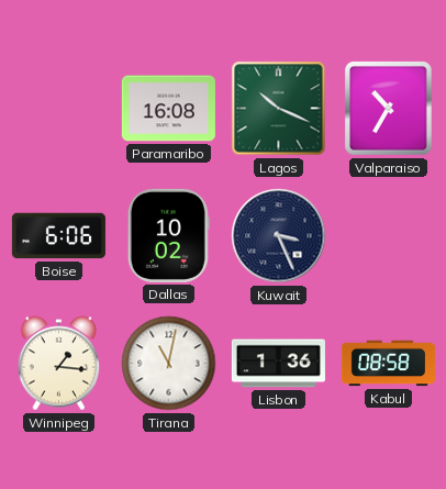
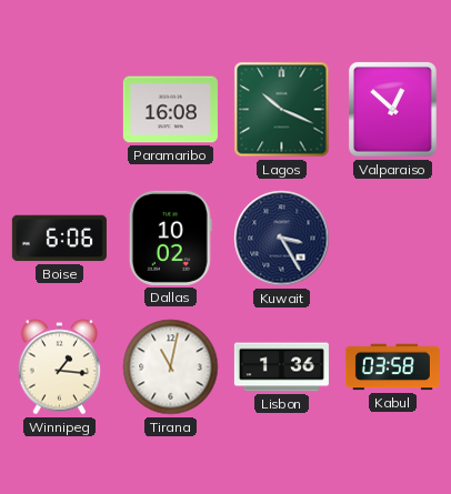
Valparaiso: 10:35 -> 12:52
Kuwait: 3:26 -> 3:25
Kabul: 08:58 -> 03:58
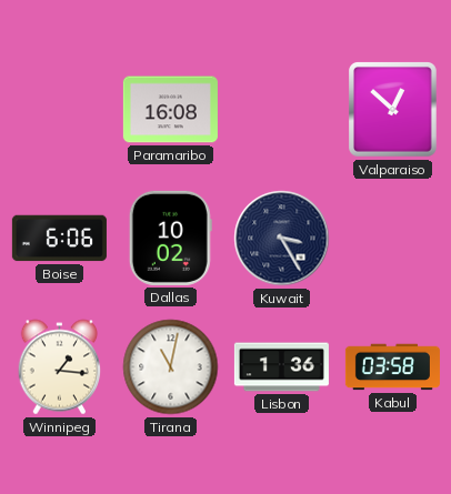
Lagos: 10:19 -> none
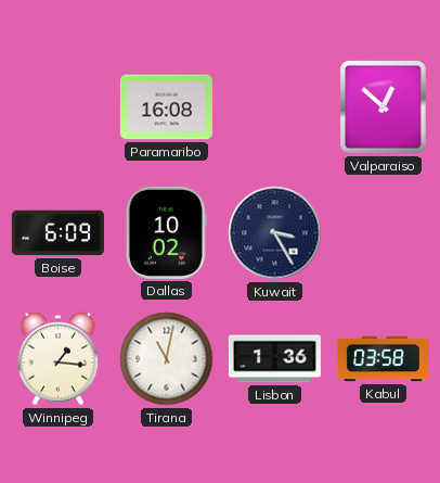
Boise: 6:06 -> 6:09
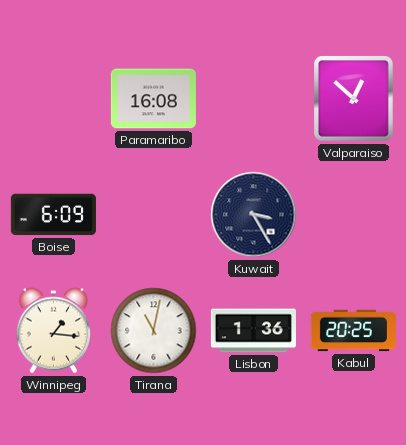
Dallas: 10:02 -> none
Kabul: 03:58 -> 20:25
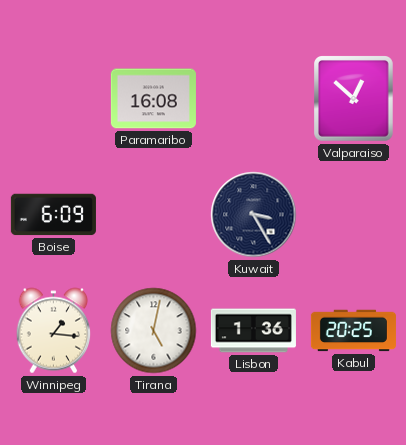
Tirana: 11:02 -> 5:02
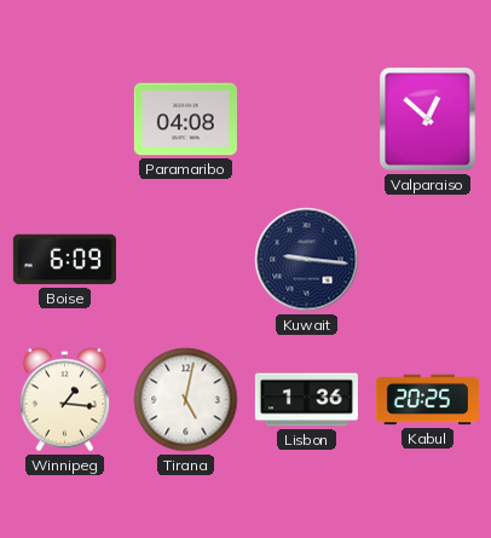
Paramaribo: 16:08 -> 04:08
Kuwait: 3:25 -> 9:16
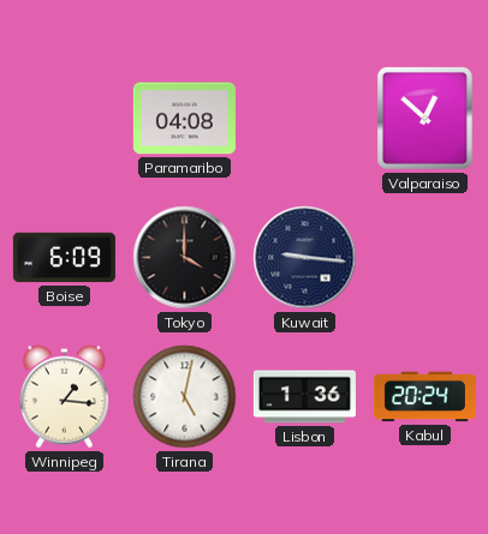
Tokyo: none -> 4:00
Kabul: 20:25 -> 20:24
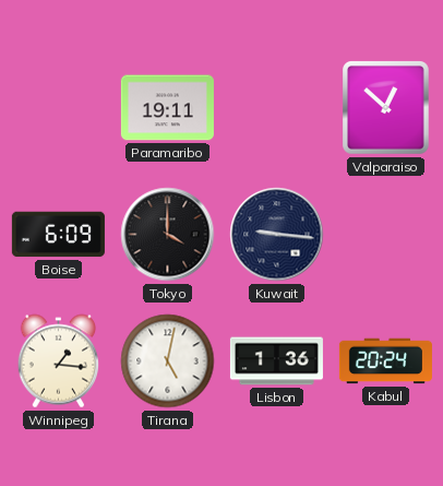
Paramaribo: 04:08 -> 19:11
